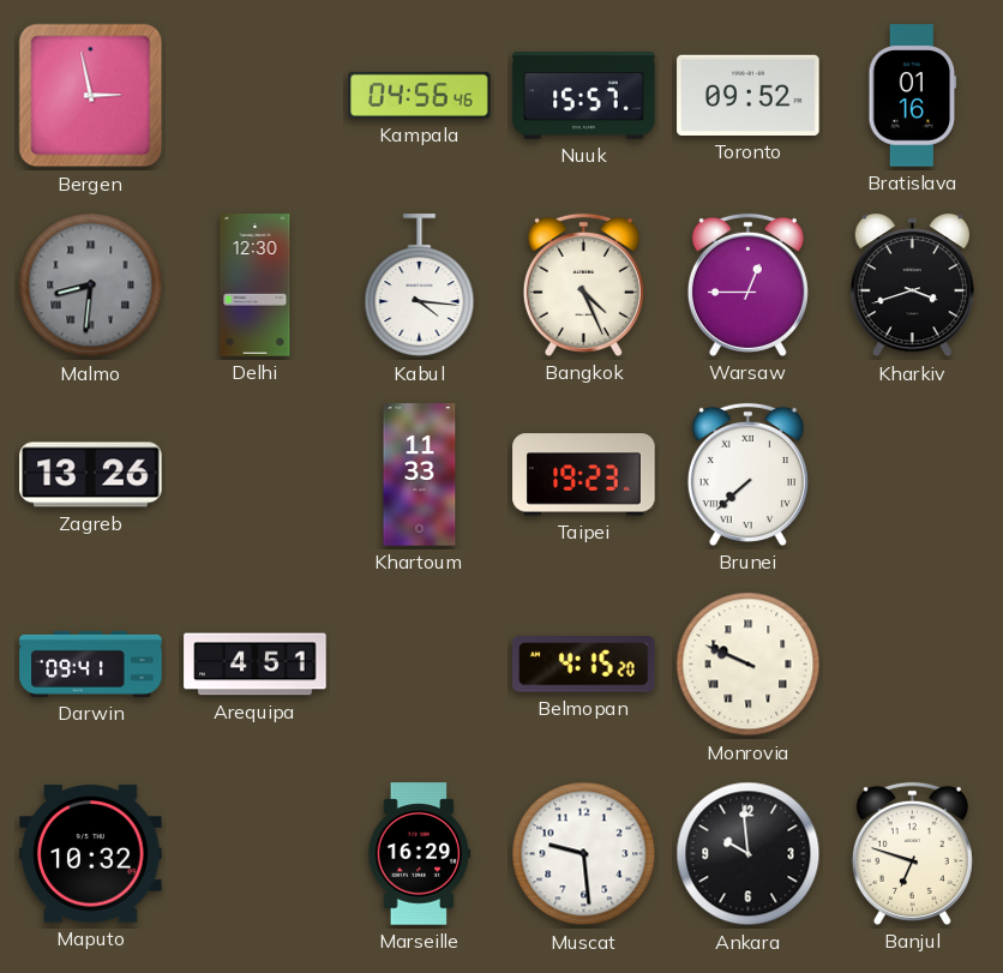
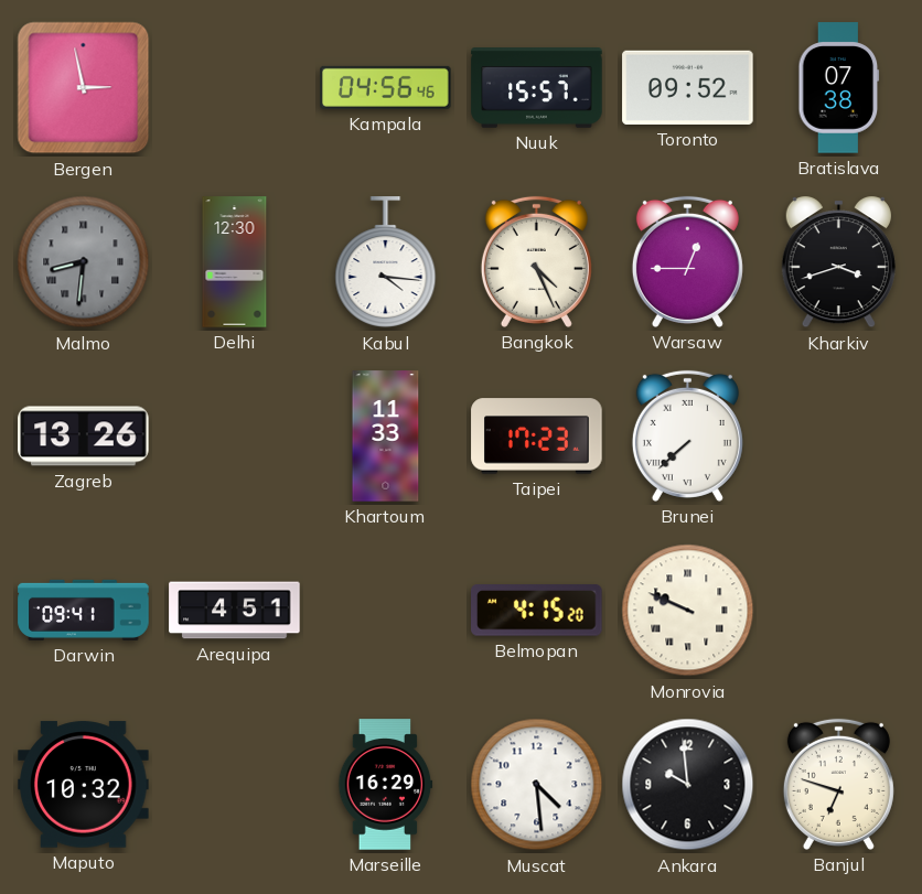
Bratislava: 01:16 -> 07:38
Taipei: 19:23 -> 17:23
Muscat: 9:29 -> 4:29
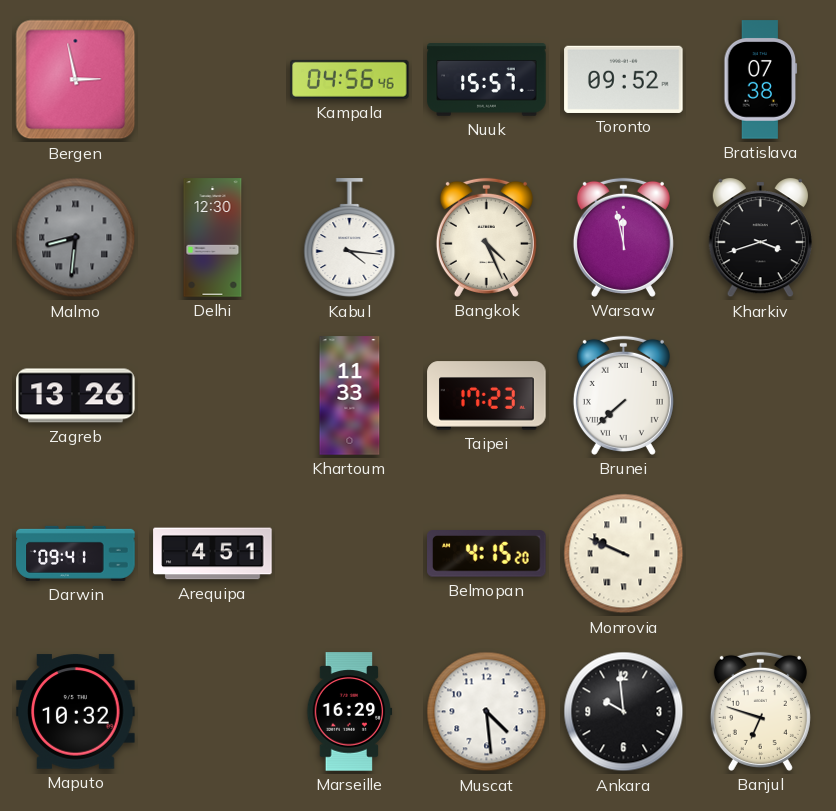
Warsaw: 12:45 -> 11:58
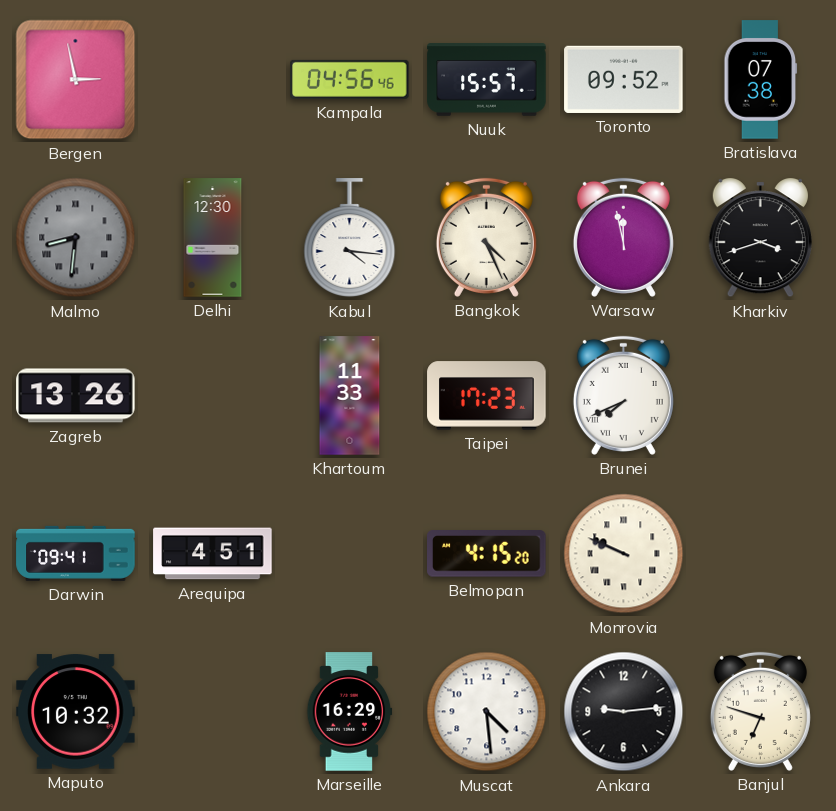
Brunei: 7:38 -> 7:41
Ankara: 9:59 -> 9:14
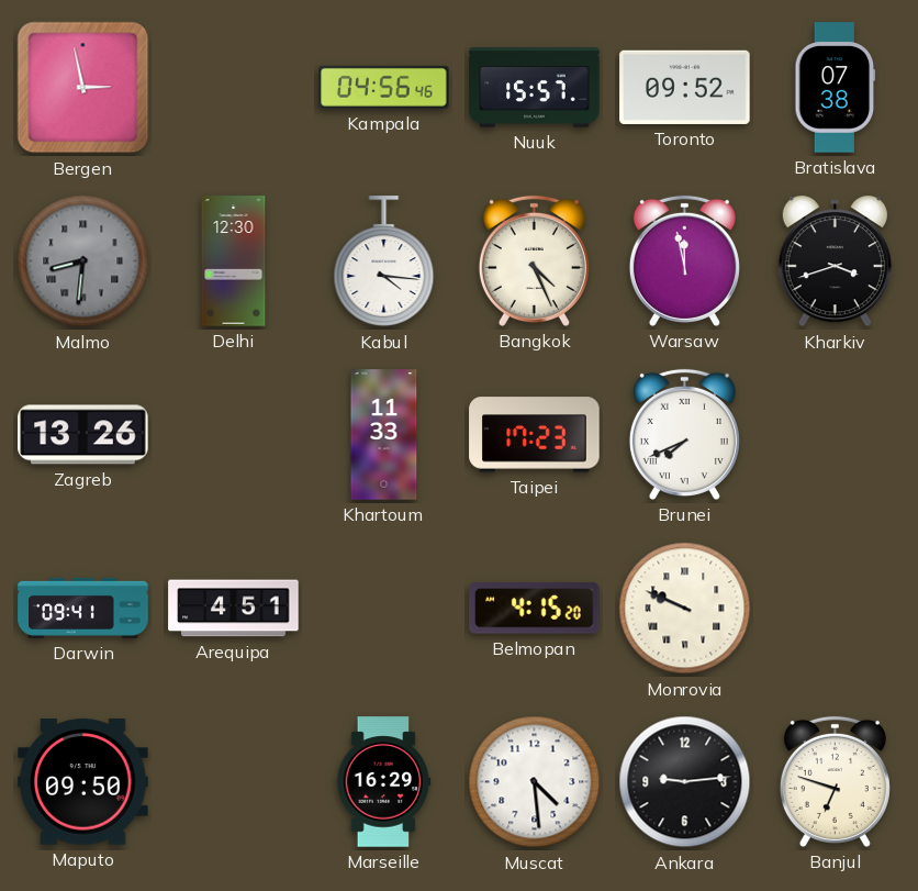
Maputo: 10:32 -> 09:50
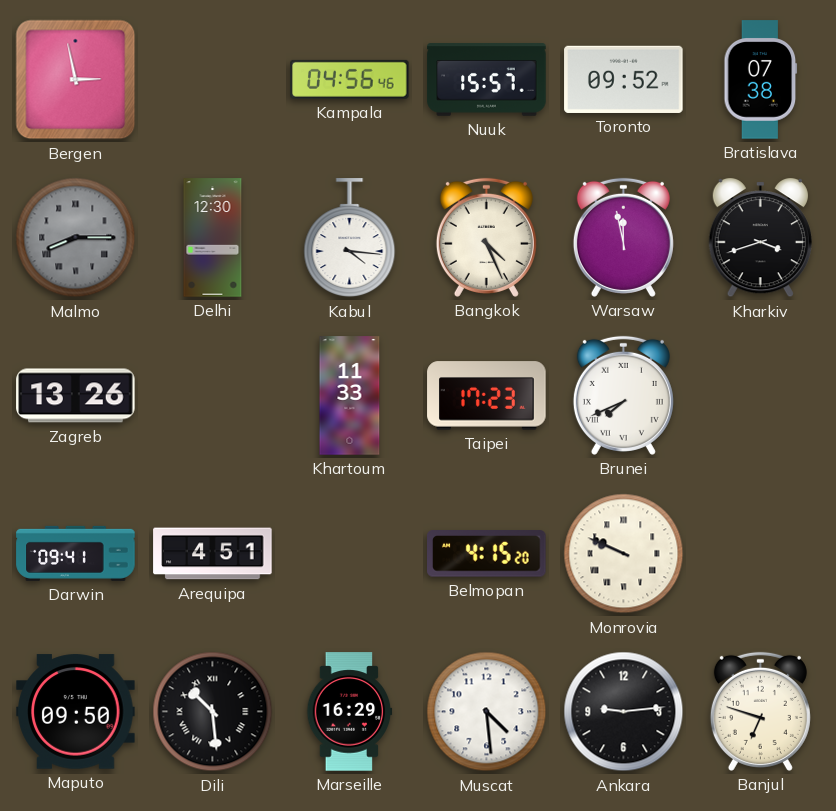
Malmo: 8:31 -> 8:15
Dili: none -> 10:29
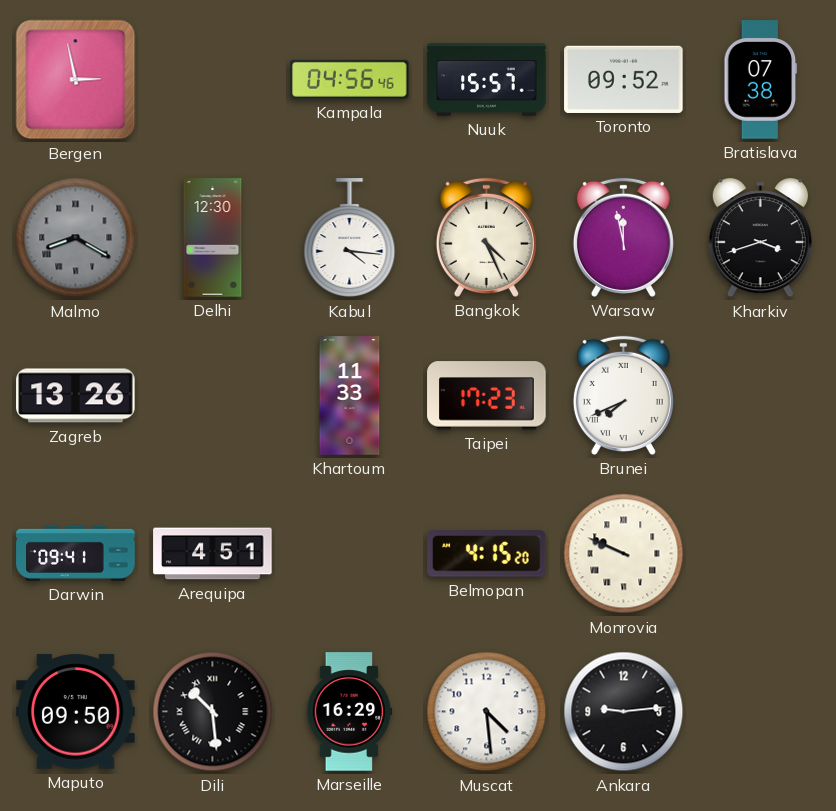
Malmo: 8:15 -> 8:20
Banjul: 6:48 -> none
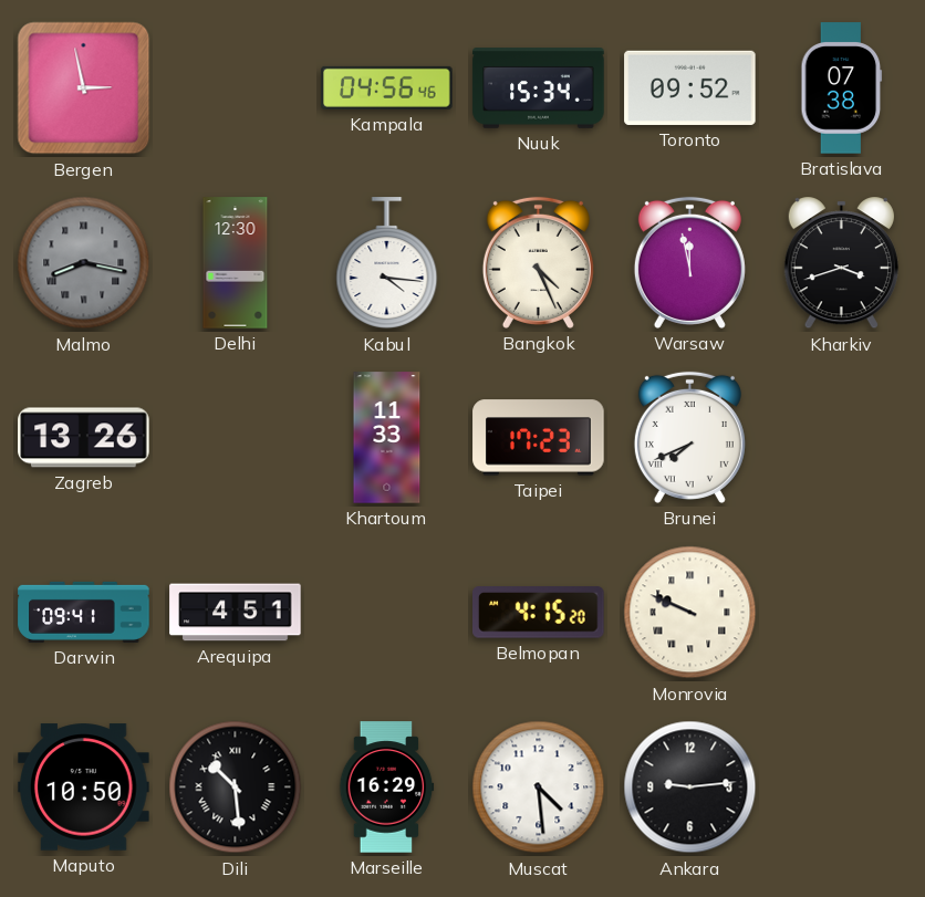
Nuuk: 15:57 -> 15:34
Malmo: 8:20 -> 8:17
Maputo: 09:50 -> 10:50
